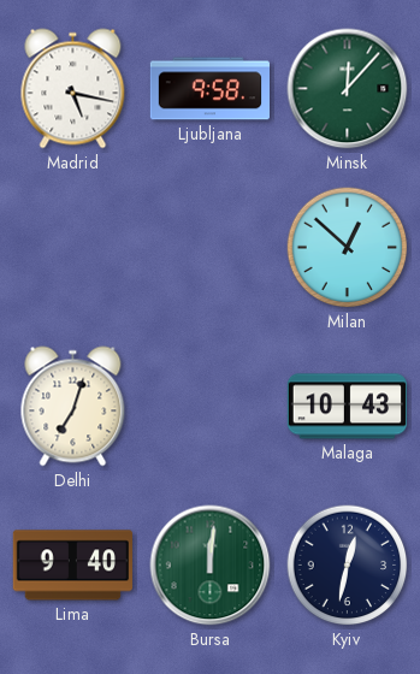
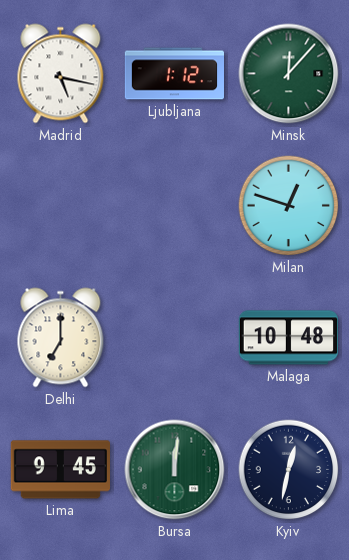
Ljubljana: 9:58 -> 1:12
Milan: 12:52 -> 12:48
Delhi: 7:03 -> 7:00
Malaga: 10:43 -> 10:48
Lima: 9:40 -> 9:45
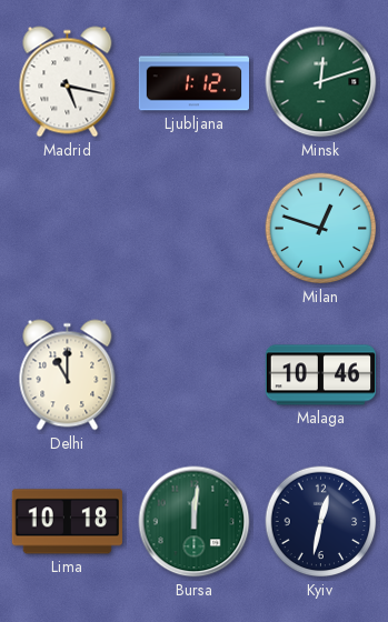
Minsk: 12:07 -> 12:12
Delhi: 7:00 -> 11:00
Malaga: 10:48 -> 10:46
Lima: 9:45 -> 10:18
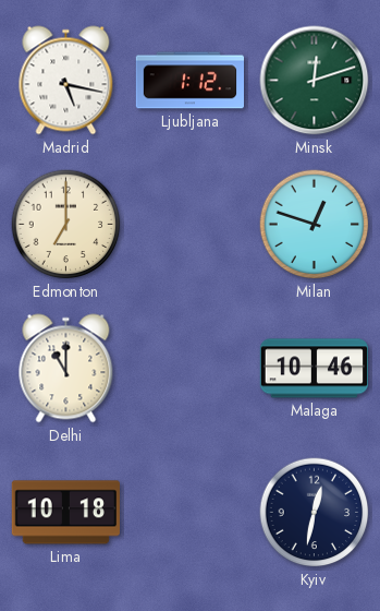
Edmonton: none -> 7:00
Bursa: 12:01 -> none
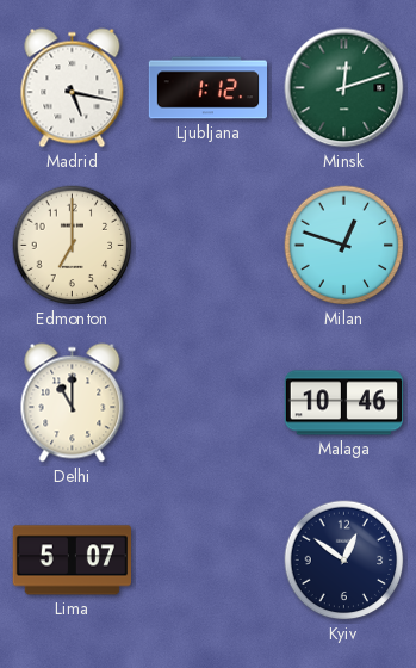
Lima: 10:18 -> 5:07
Kyiv: 12:32 -> 12:51
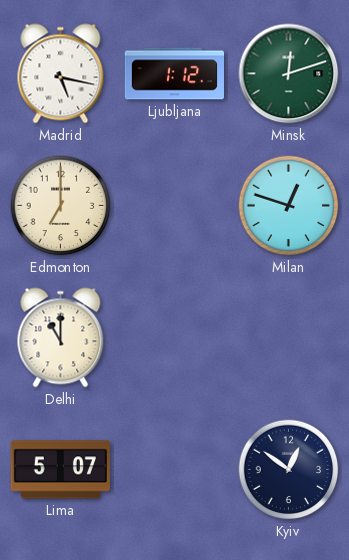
Malaga: 10:46 -> none
